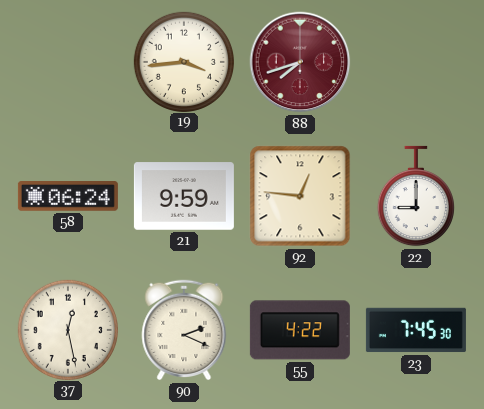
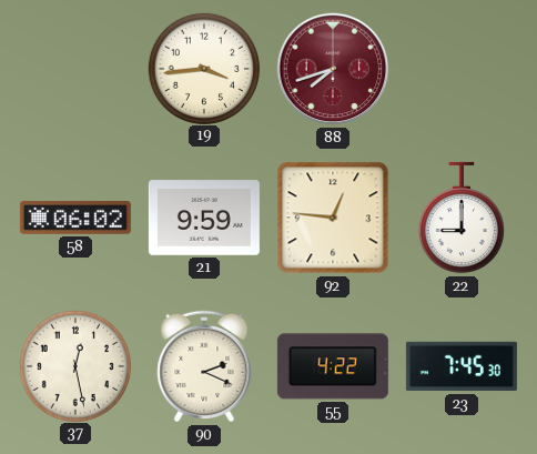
58: 06:24 -> 06:02
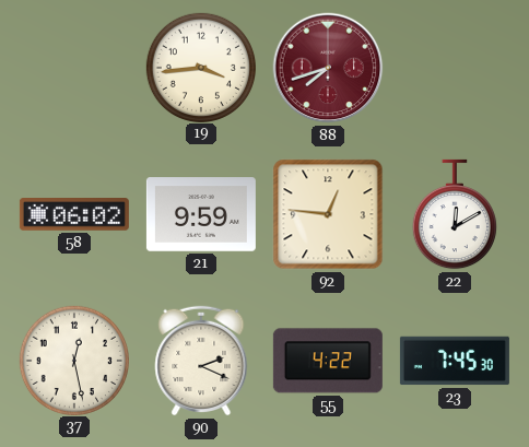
22: 9:00 -> 12:10
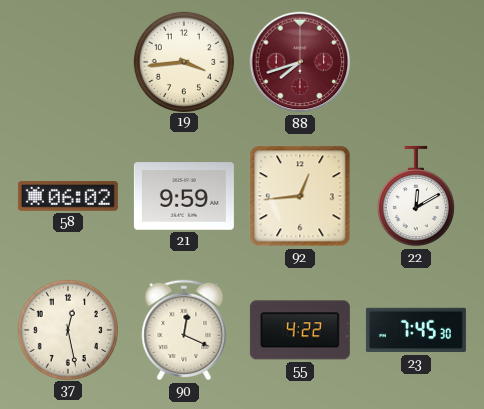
92: 12:46 -> 12:44
90: 2:19 -> 12:19
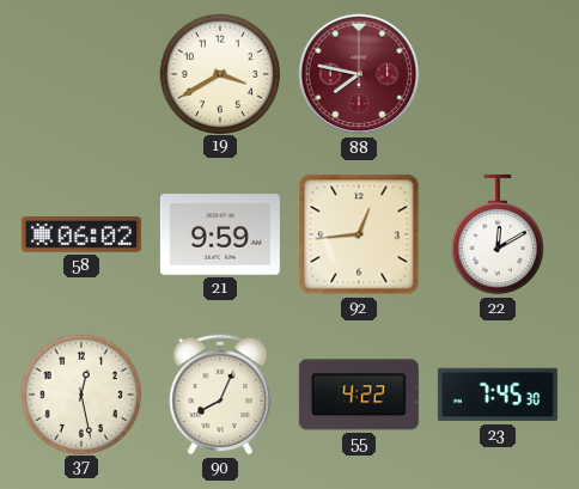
19: 3:44 -> 3:40
88: 7:42 -> 7:47
90: 12:19 -> 8:04
